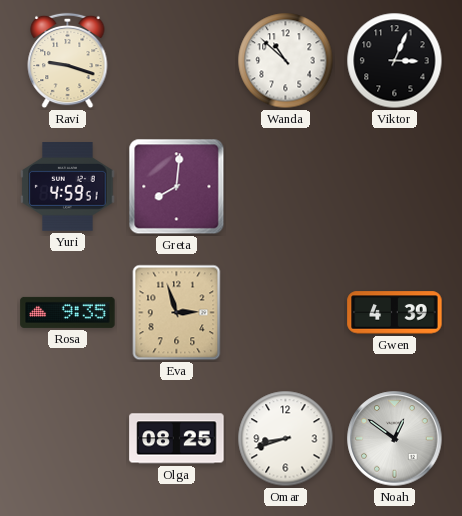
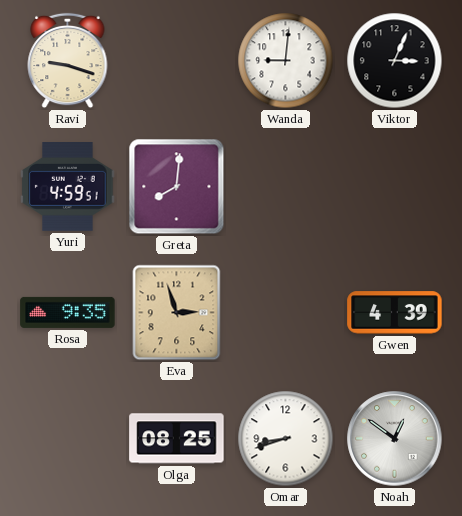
Wanda: 10:52 -> 9:01
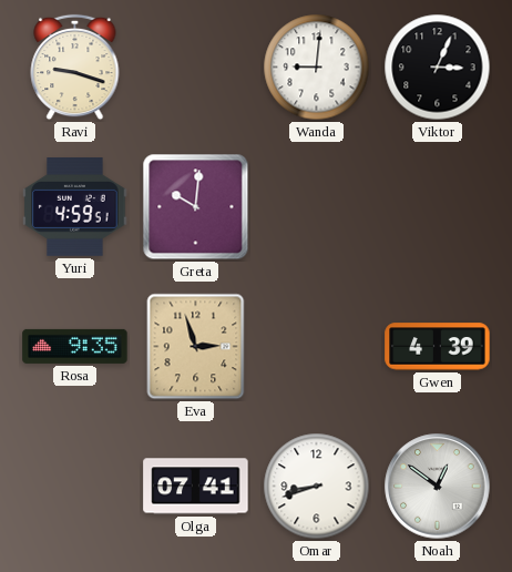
Greta: 8:01 -> 10:01
Olga: 08:25 -> 07:41
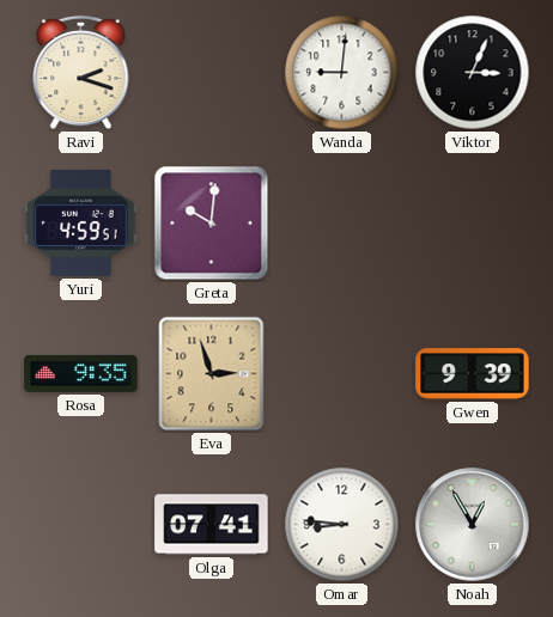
Ravi: 9:18 -> 2:18
Gwen: 4:39 -> 9:39
Omar: 8:42 -> 8:46
Noah: 12:51 -> 12:55
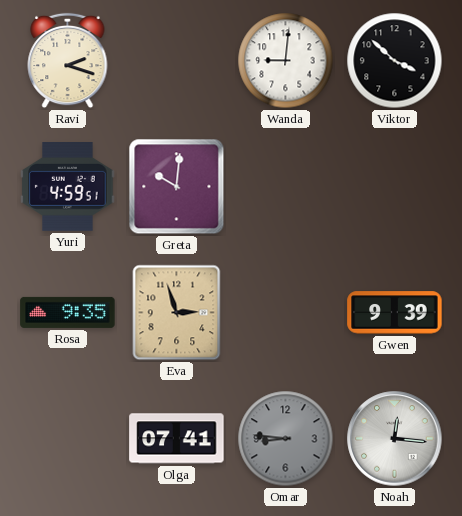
Viktor: 3:04 -> 3:52
Omar dial: white -> grey
Noah: 12:55 -> 12:16
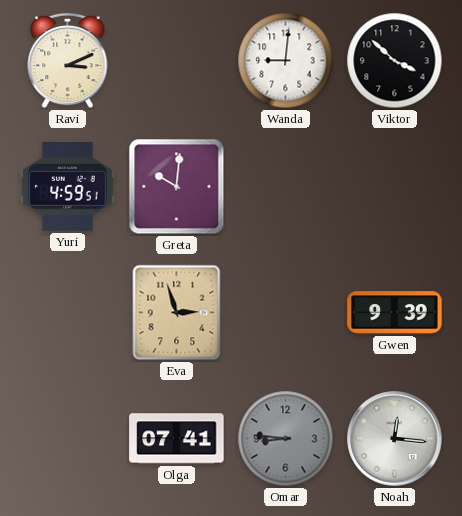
Ravi: 2:18 -> 3:11
Rosa: 9:35 -> none
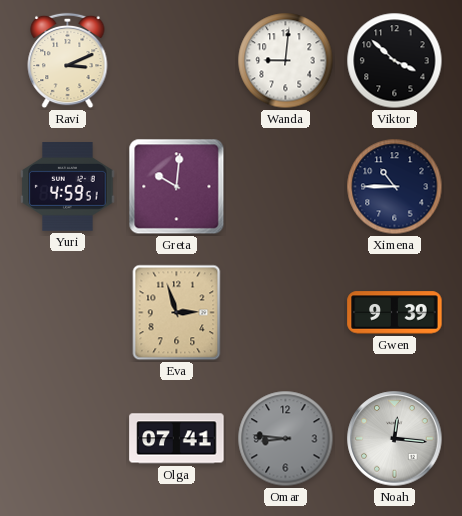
Ximena: none -> 10:45
